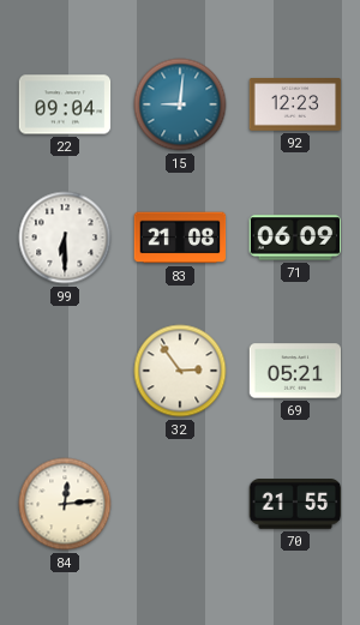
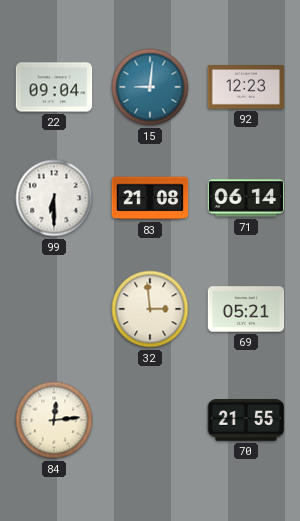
71: 06:09 -> 06:14
32: 2:54 -> 2:59
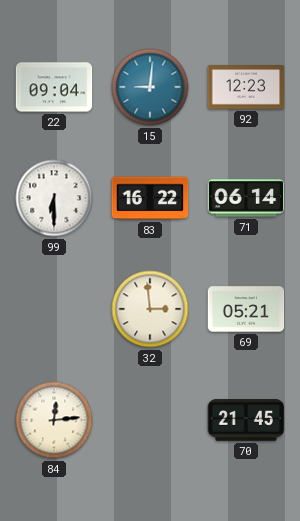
83: 21:08 -> 16:22
70: 21:55 -> 21:45
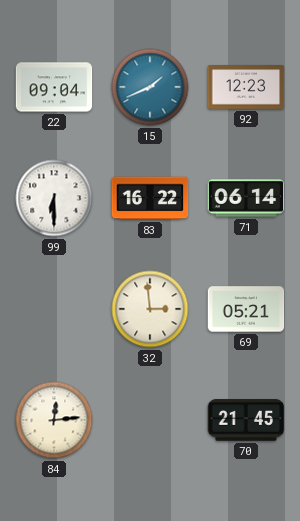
15: 9:01 -> 1:41
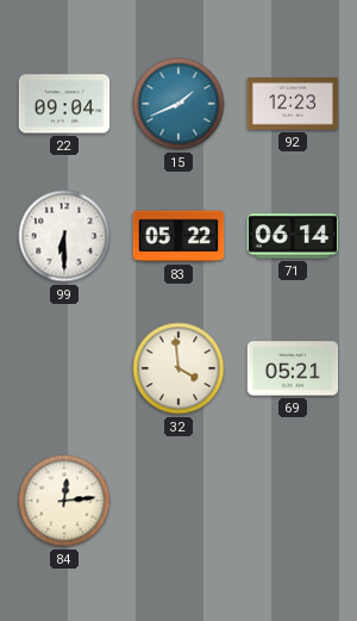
83: 16:22 -> 05:22
32: 2:59 -> 3:59
70: 21:45 -> none
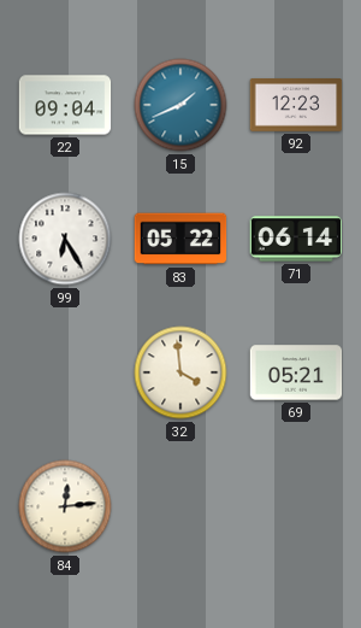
99: 6:30 -> 6:25
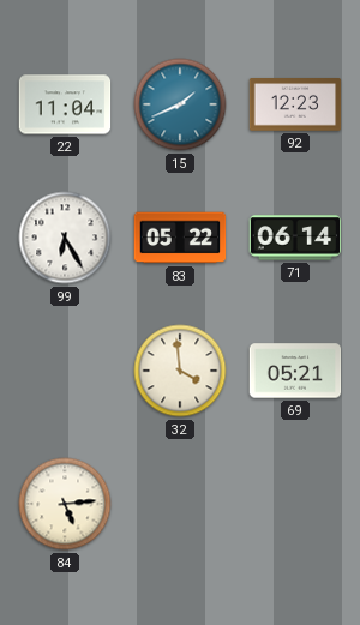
22: 09:04 -> 11:04
84: 12:14 -> 5:14
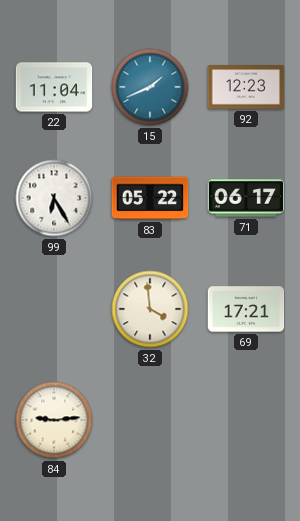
71: 06:14 -> 06:17
69: 05:21 -> 17:21
84: 5:14 -> 9:14
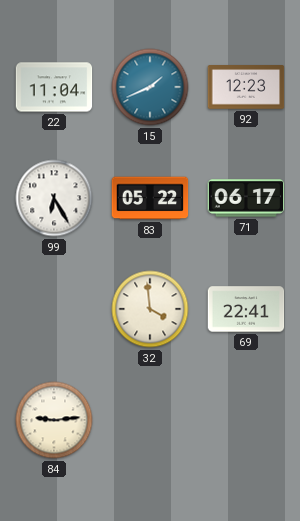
69: 17:21 -> 22:41
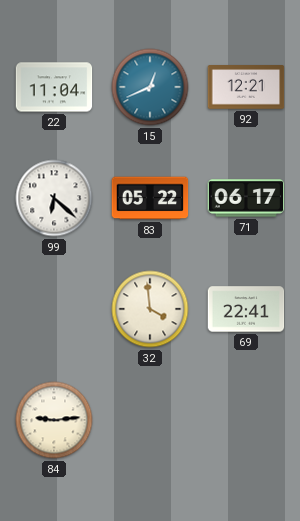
15: 1:41 -> 12:41
92: 12:23 -> 12:21
99: 6:25 -> 6:22
